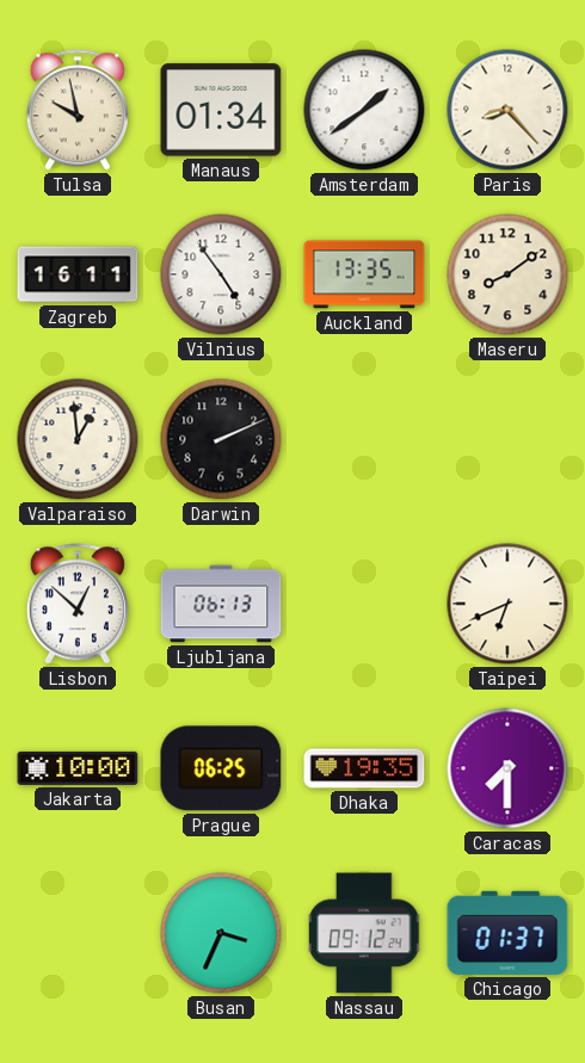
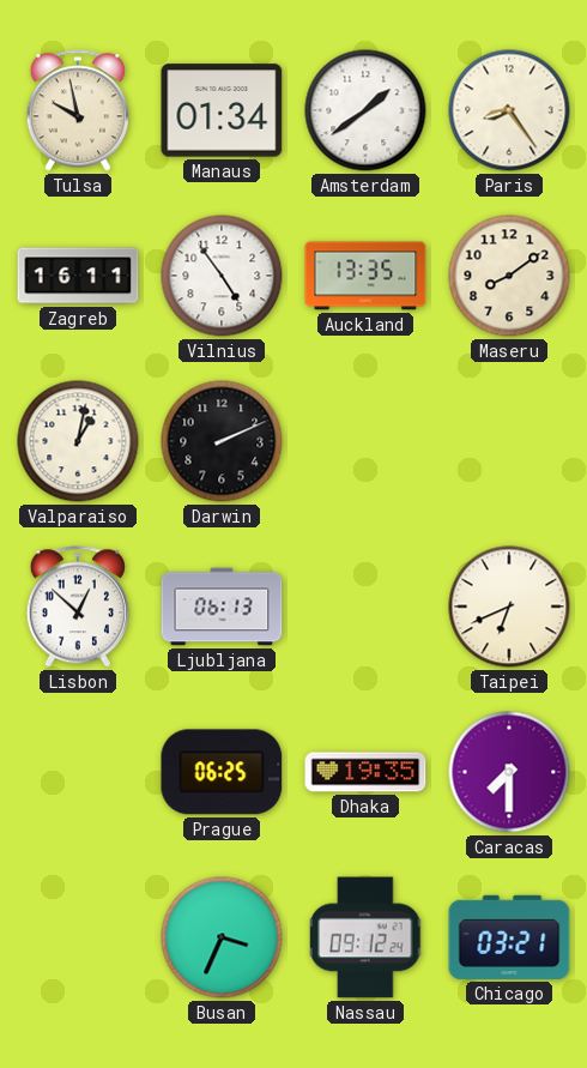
Paris: 8:23 -> 8:24
Valparaiso: 12:59 -> 1:02
Jakarta: 10:00 -> none
Chicago: 01:37 -> 03:21
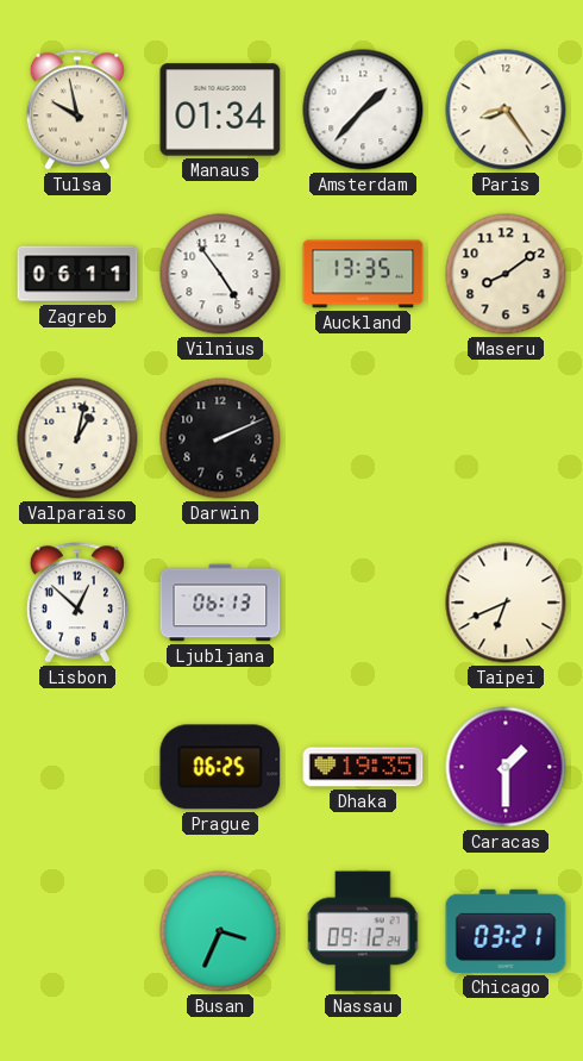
Amsterdam: 1:39 -> 1:37
Zagreb: 16:11 -> 06:11
Caracas: 7:30 -> 1:30
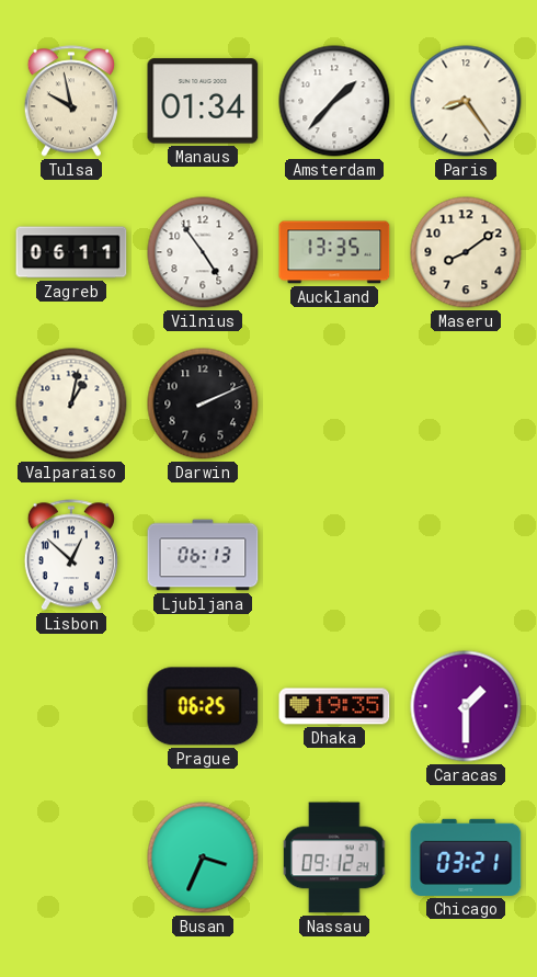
Taipei: 6:41 -> none
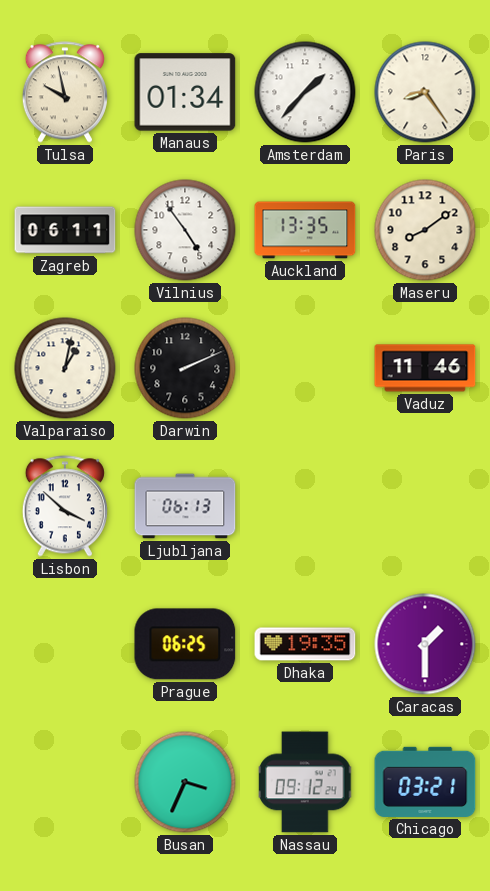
Vaduz: none -> 11:46
Lisbon: 12:52 -> 3:52
